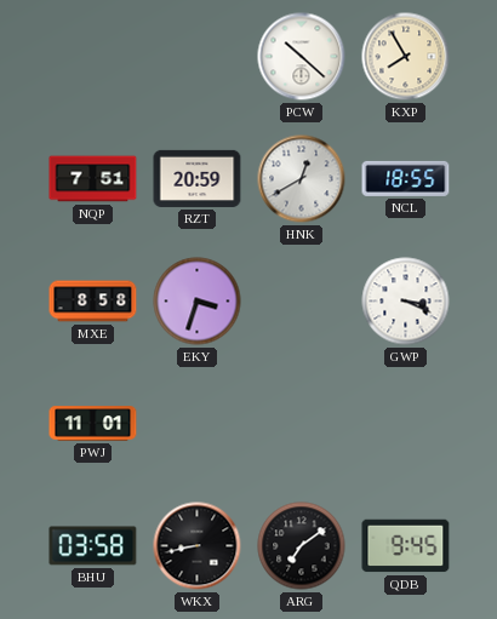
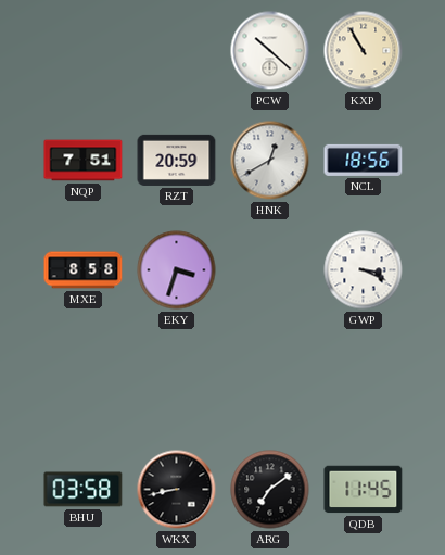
KXP: 7:55 -> 10:55
NCL: 18:55 -> 18:56
PWJ: 11:01 -> none
QDB: 9:45 -> 11:45
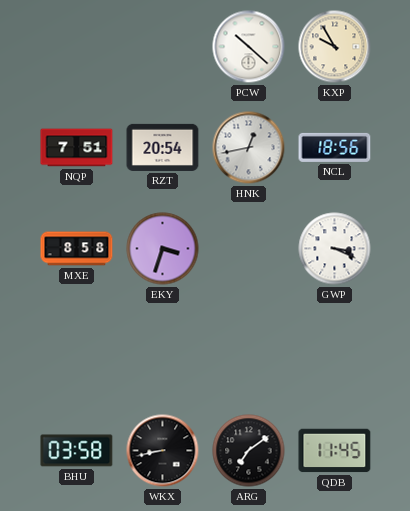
KXP: 10:55 -> 9:55
RZT: 20:59 -> 20:54
HNK: 12:40 -> 12:43
